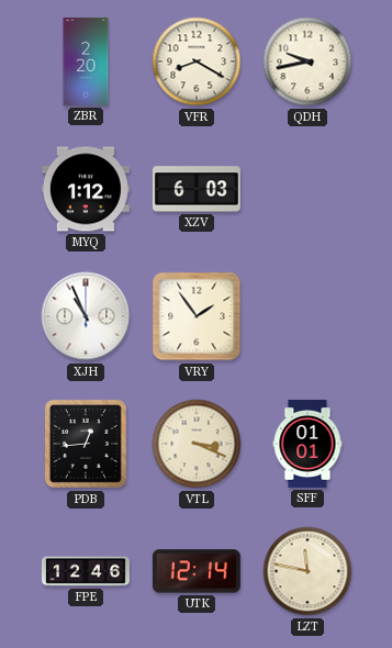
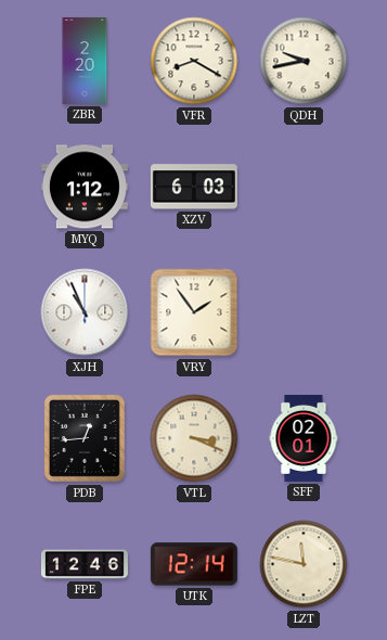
SFF: 01:01 -> 02:01
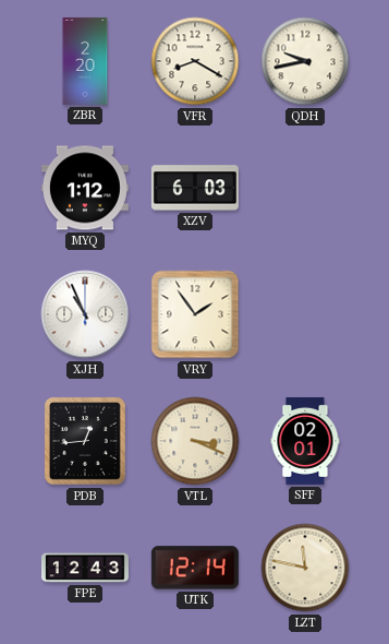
FPE: 12:46 -> 12:43
